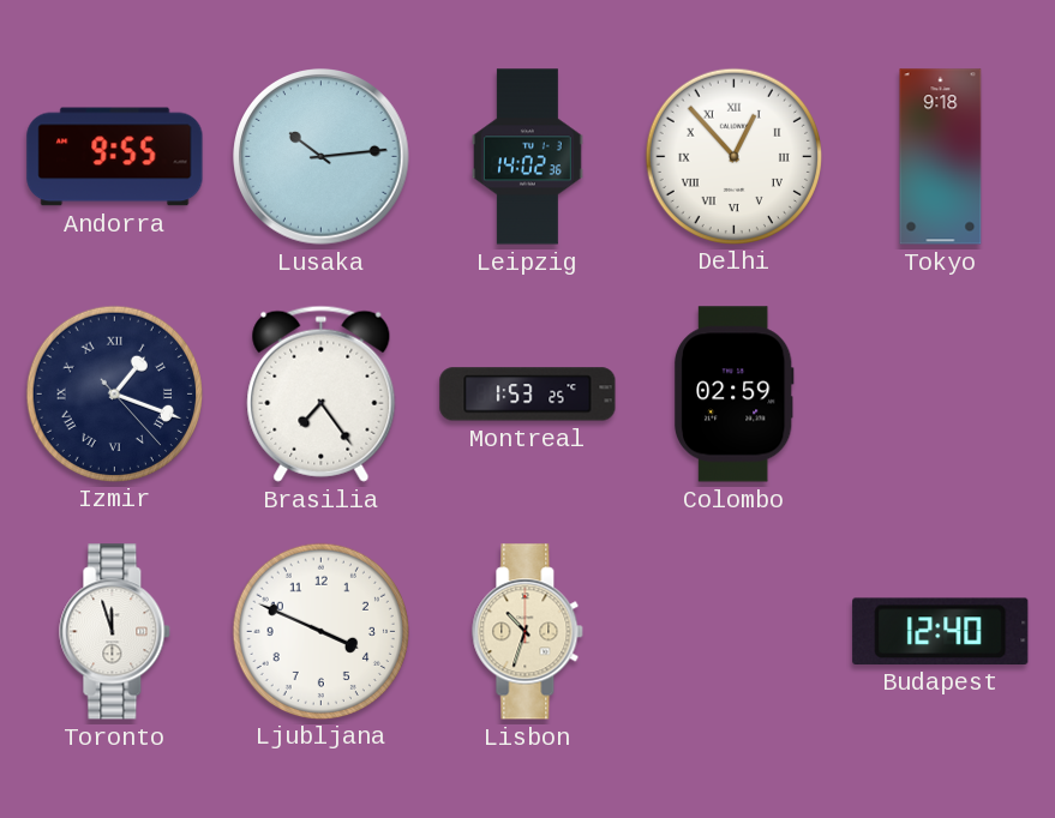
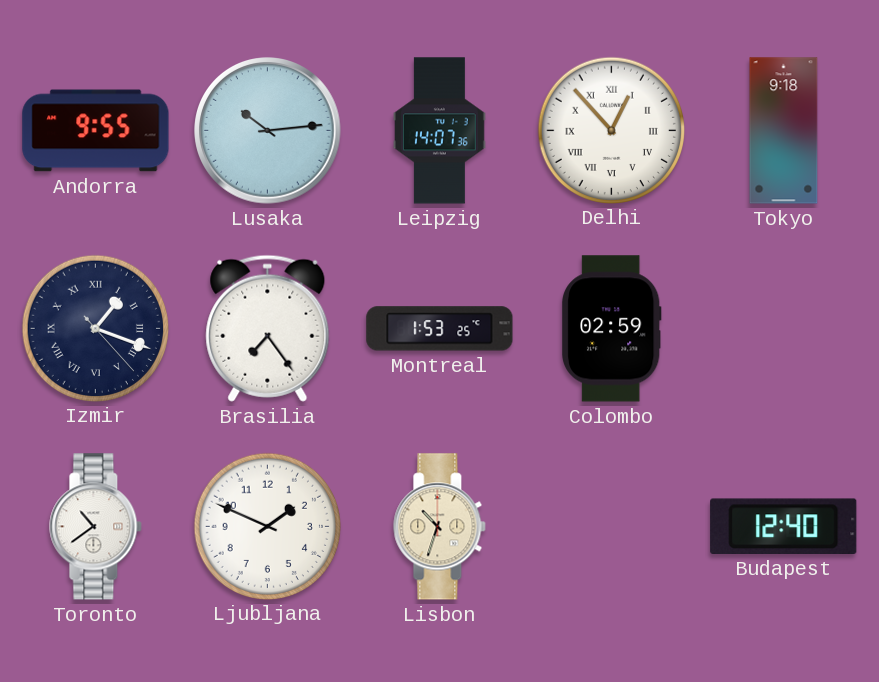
Leipzig: 14:02 -> 14:07
Toronto: 11:57 -> 10:39
Ljubljana: 3:49 -> 1:49
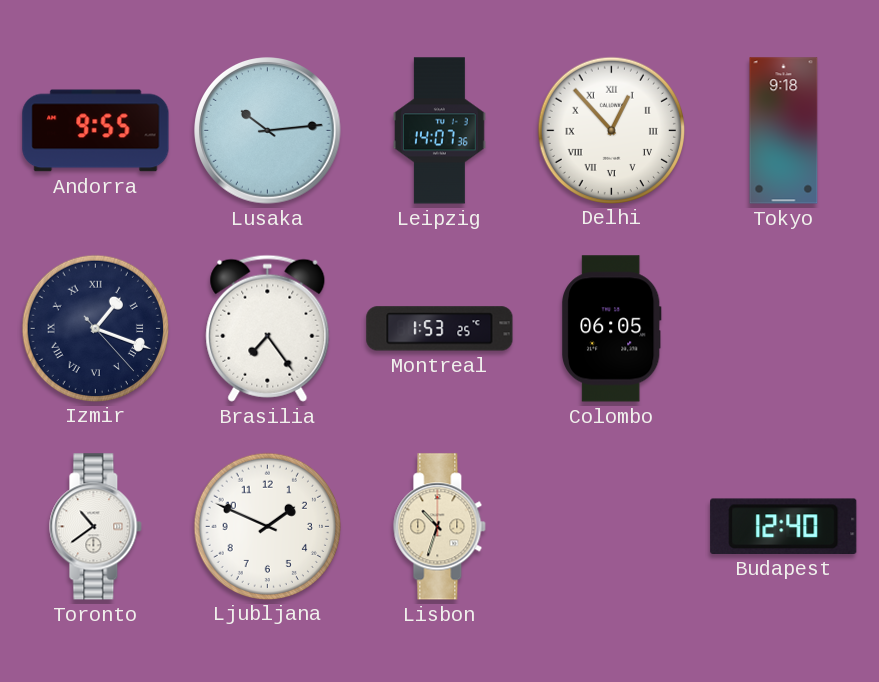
Colombo: 02:59 -> 06:05
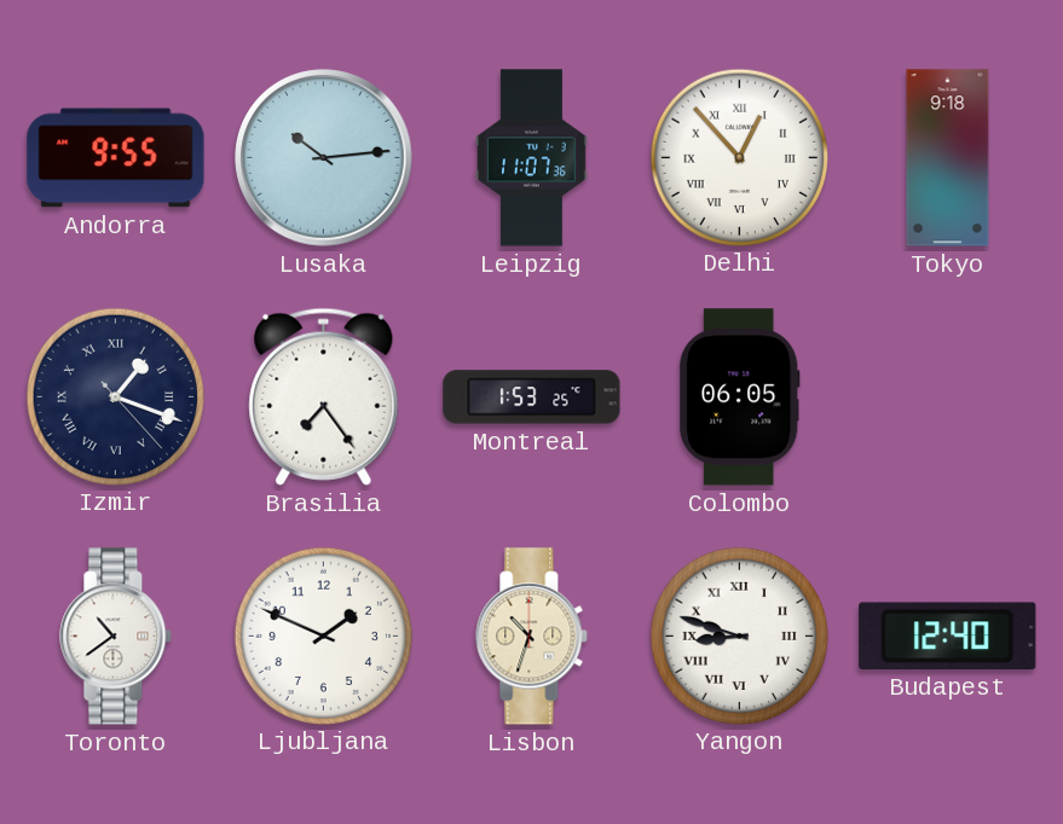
Leipzig: 14:07 -> 11:07
Yangon: none -> 8:48
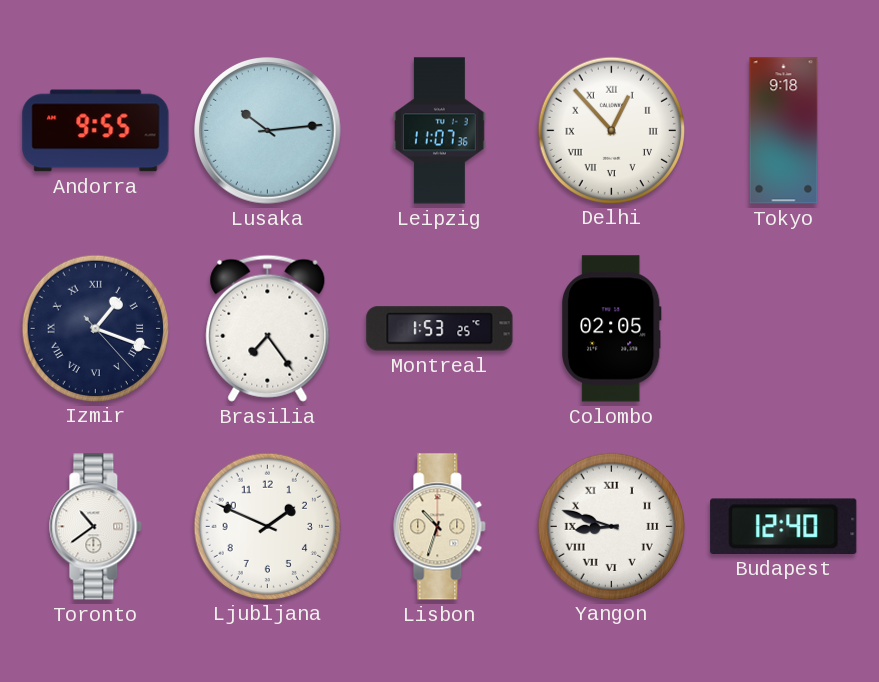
Colombo: 06:05 -> 02:05
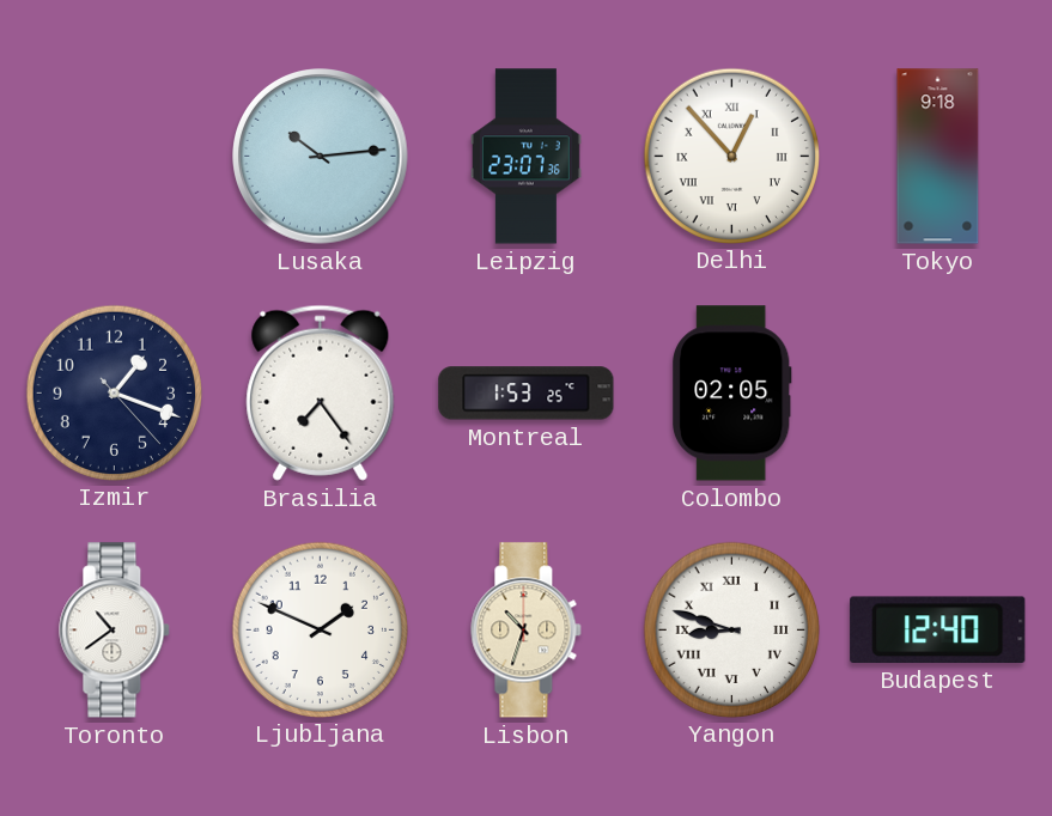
Andorra: 9:55 -> none
Leipzig: 11:07 -> 23:07
Izmir numerals: Roman -> Arabic
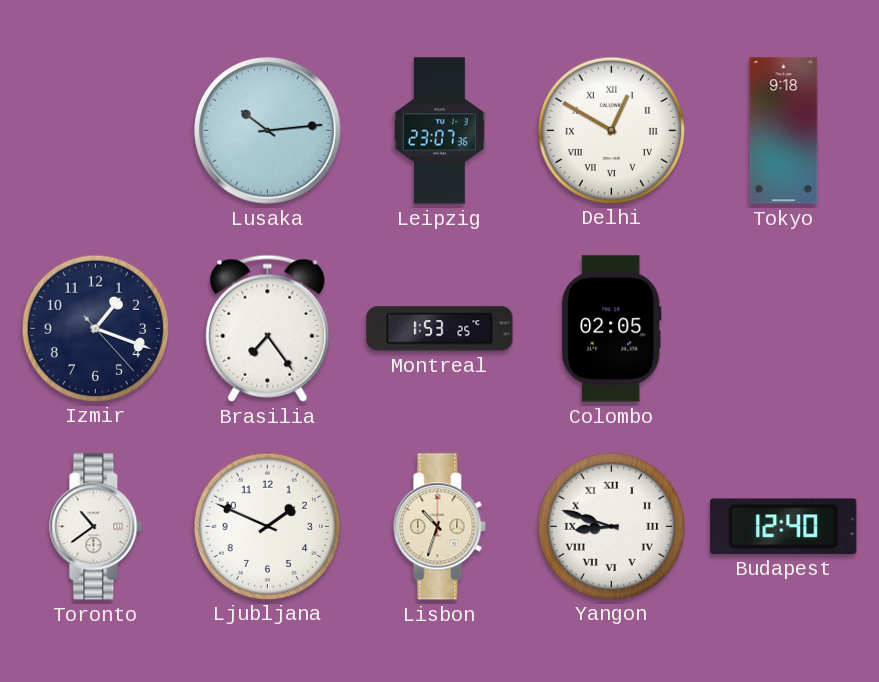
Delhi: 12:53 -> 12:50
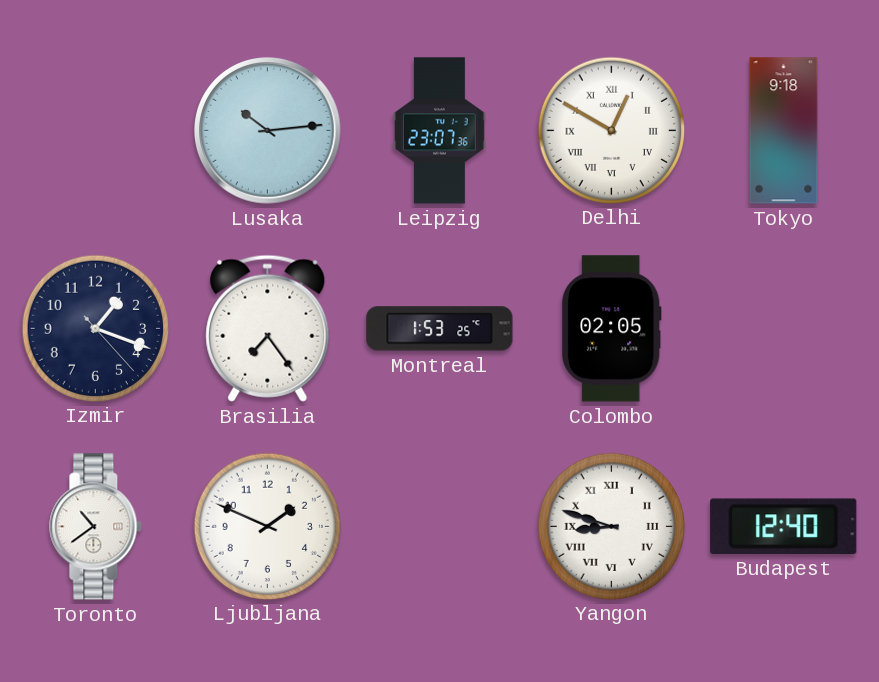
Lisbon: 10:33 -> none
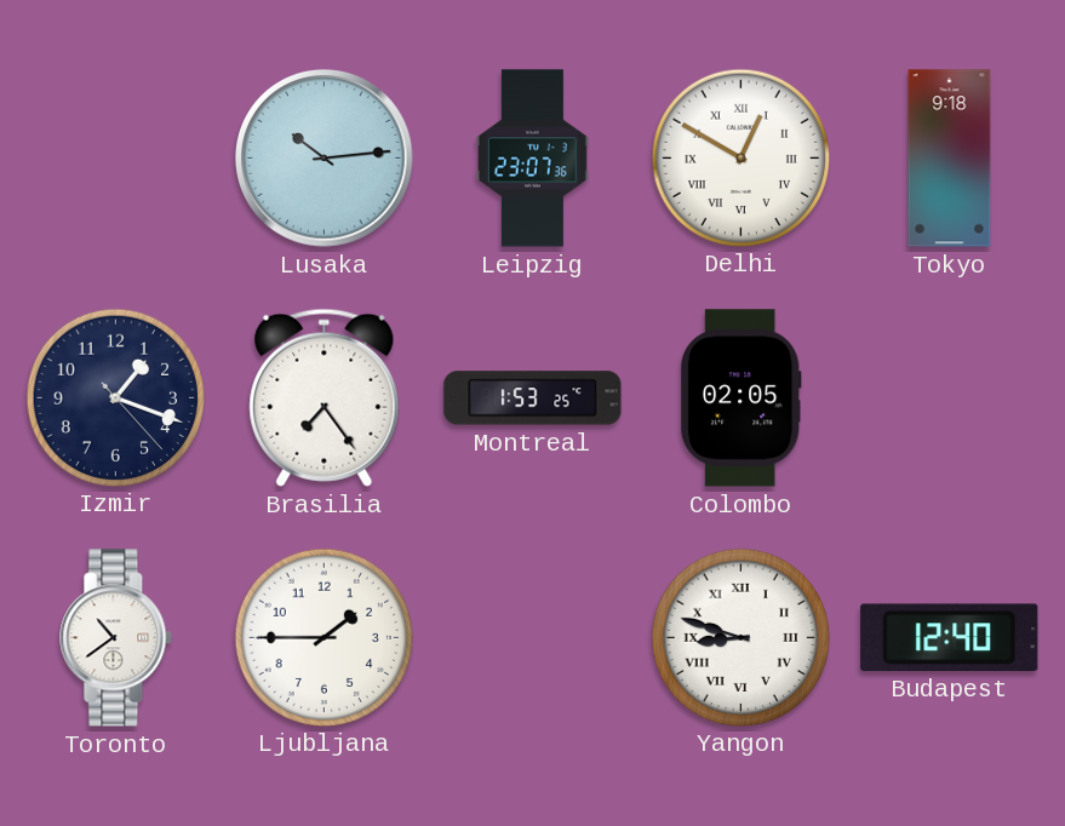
Ljubljana: 1:49 -> 1:45
